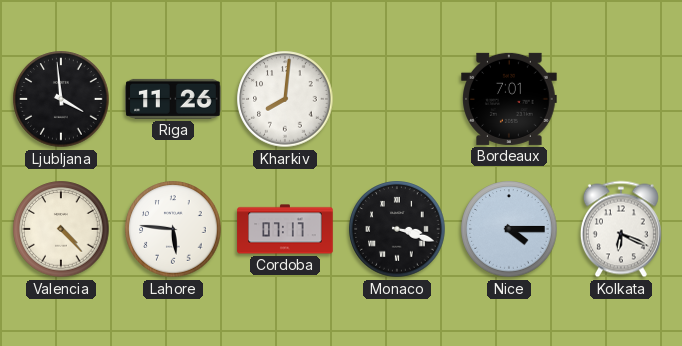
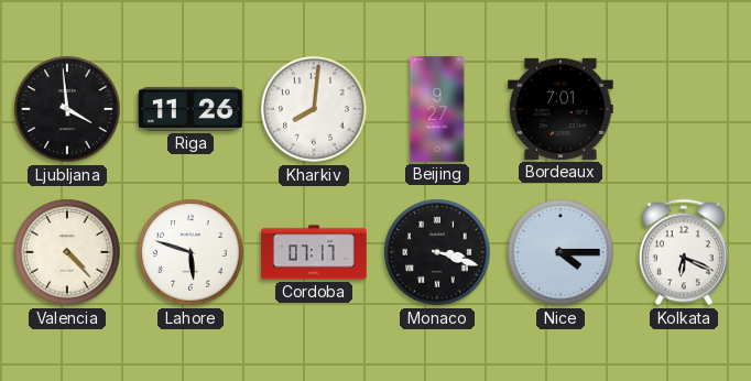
Beijing: none -> 9:27
Lahore: 5:46 -> 5:48
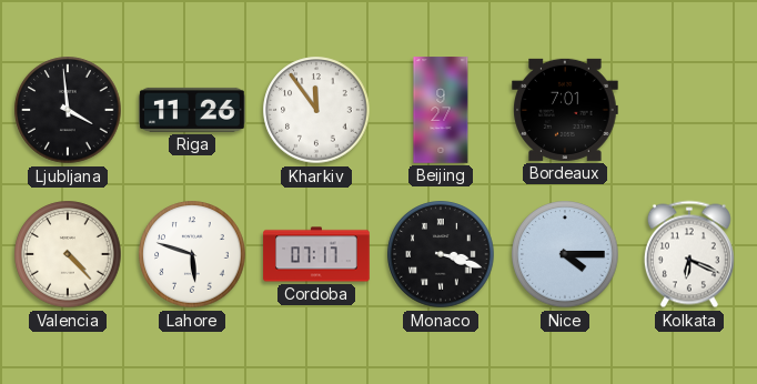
Kharkiv: 8:01 -> 11:54
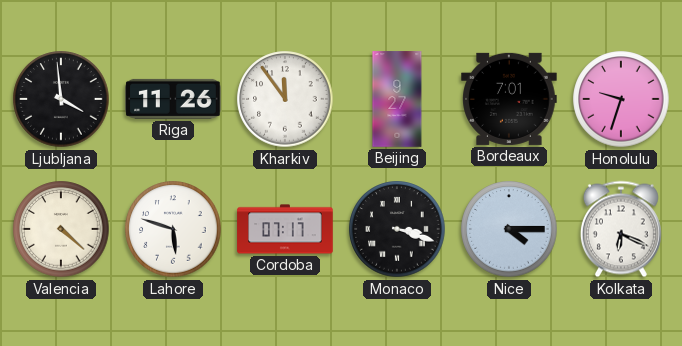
Honolulu: none -> 9:33
Valencia: 4:23 -> 4:22
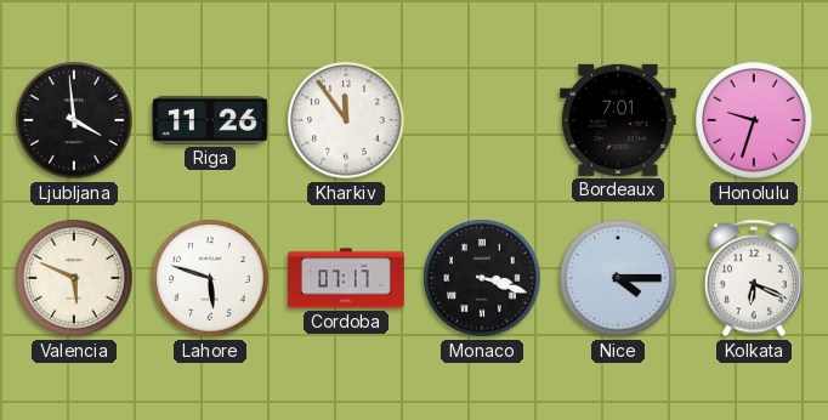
Beijing: 9:27 -> none
Valencia: 4:22 -> 5:49
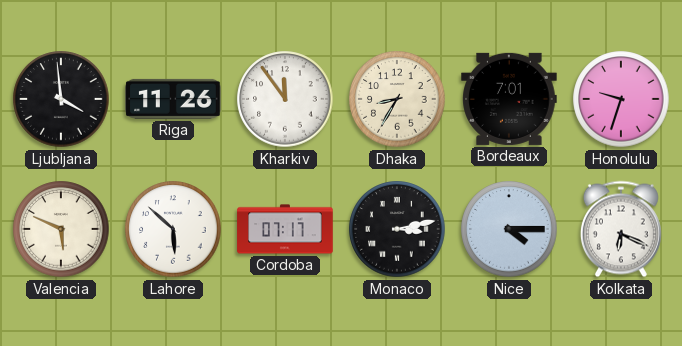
Dhaka: none -> 8:35
Lahore: 5:48 -> 5:52
Monaco: 3:18 -> 3:13
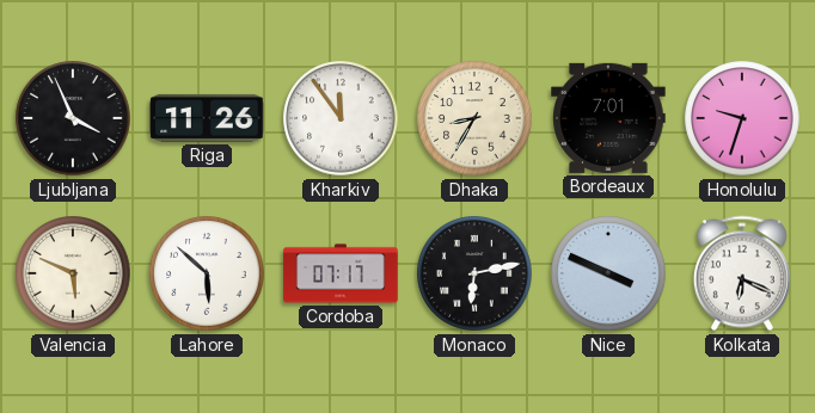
Ljubljana: 3:59 -> 3:56
Monaco: 3:13 -> 6:13
Nice: 4:15 -> 3:49
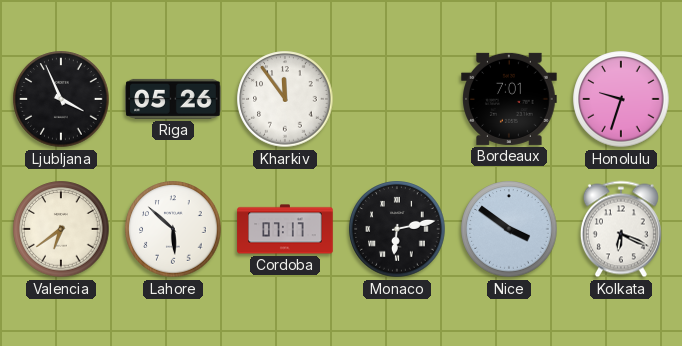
Riga: 11:26 -> 05:26
Dhaka: 8:35 -> none
Valencia: 5:49 -> 6:39
Nice: 3:49 -> 3:51
